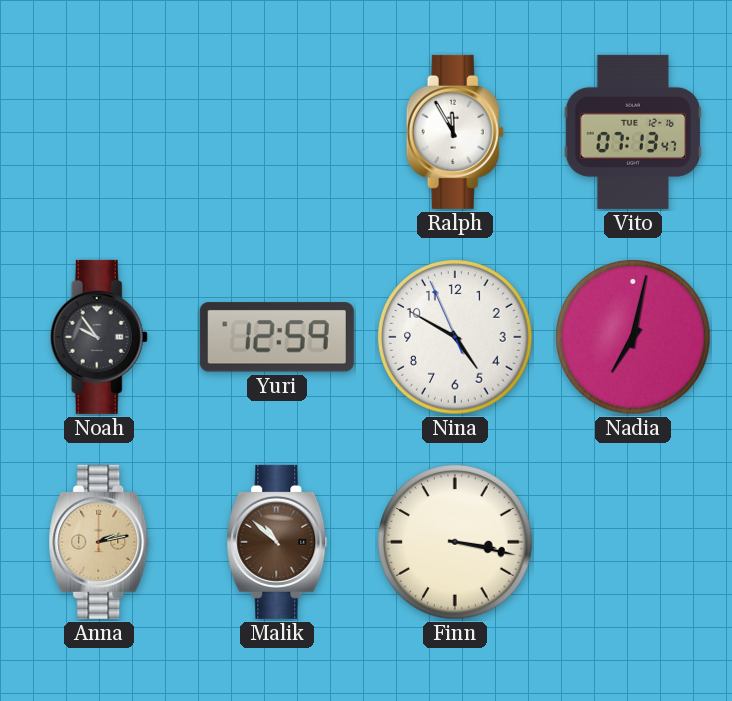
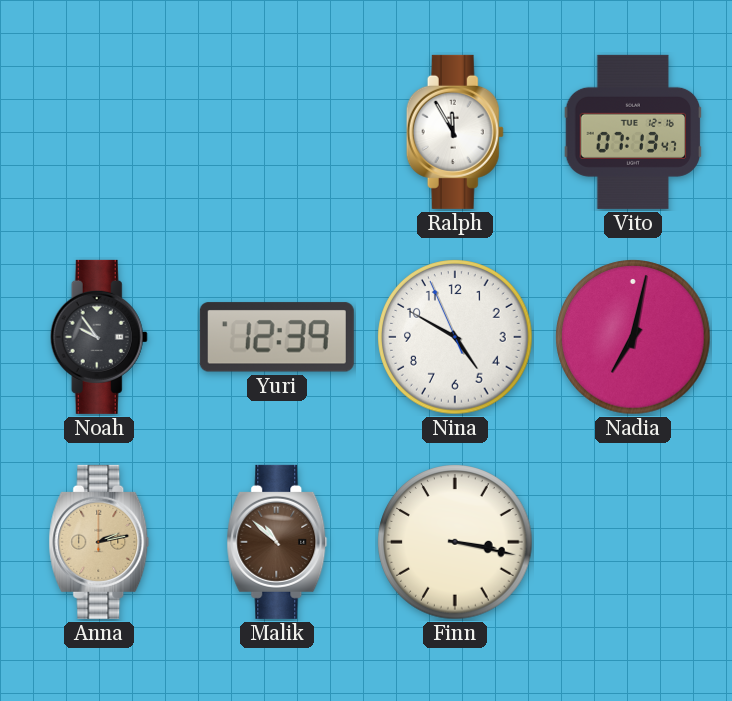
Yuri: 12:59 -> 12:39
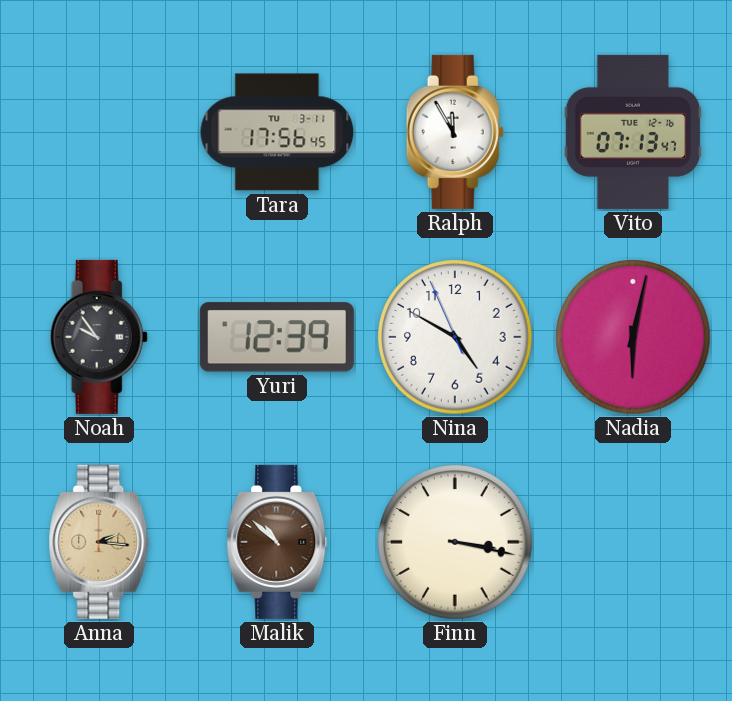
Tara: none -> 17:56
Nadia: 7:02 -> 6:02
Anna: 2:13 -> 2:16
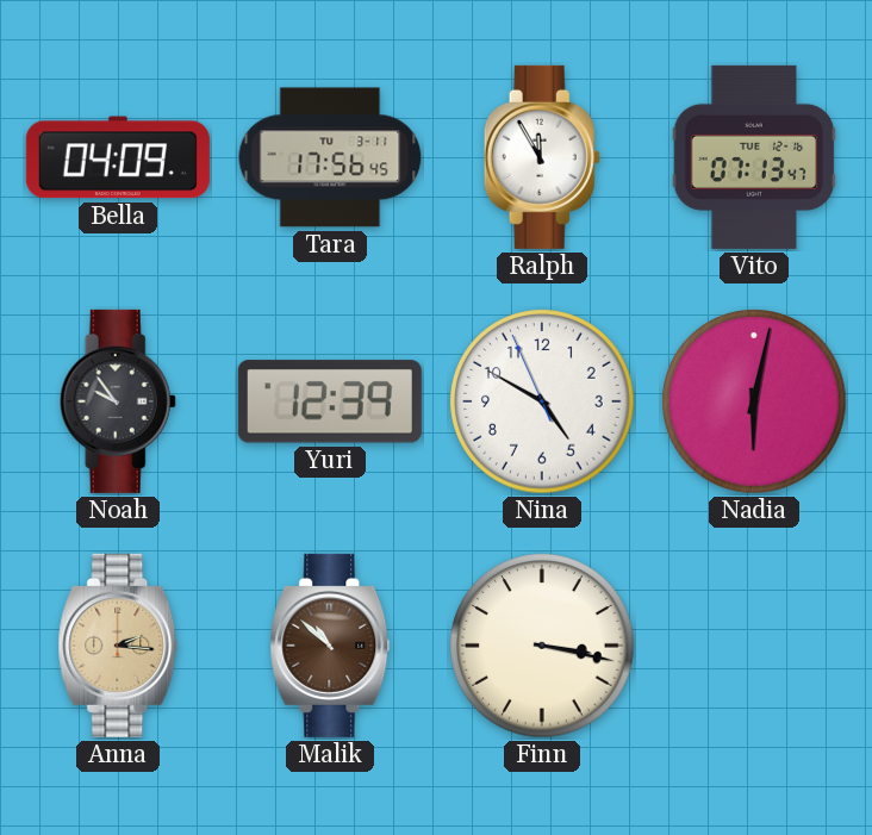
Bella: none -> 04:09
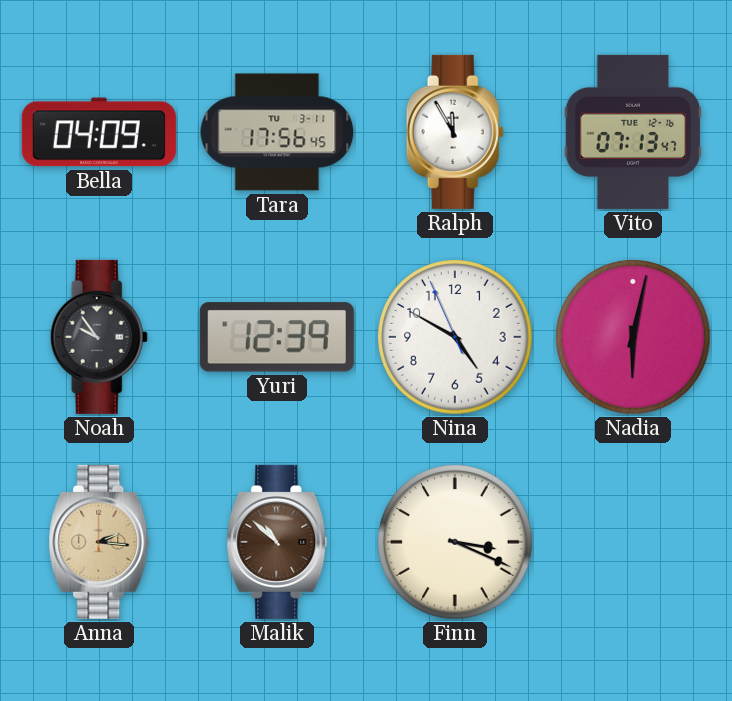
Finn: 3:17 -> 3:19
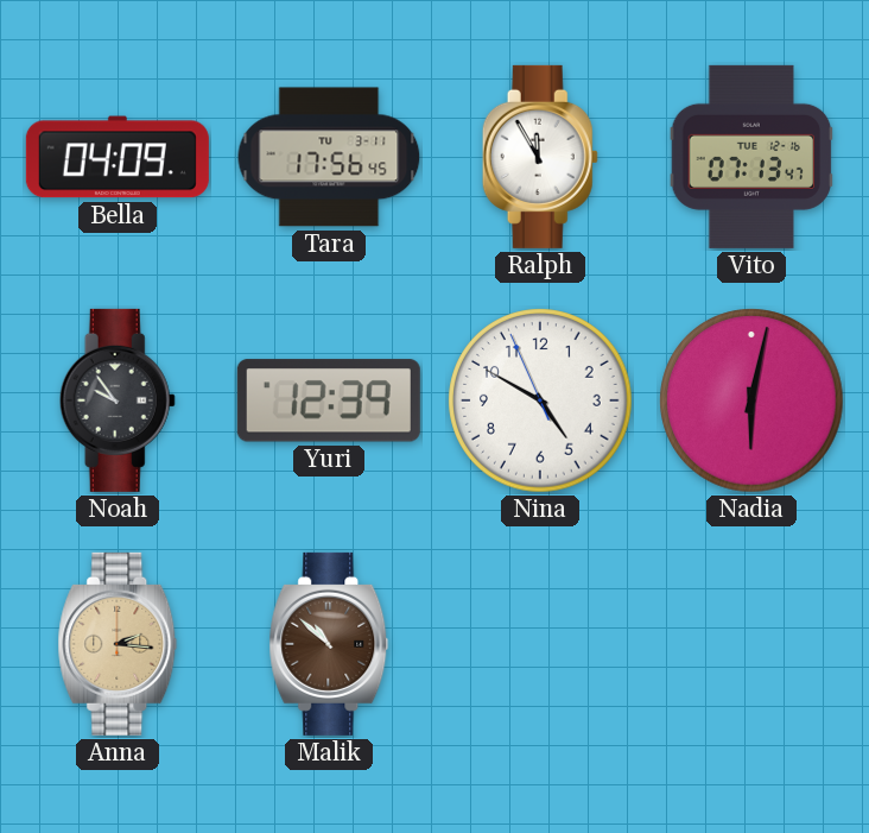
Finn: 3:19 -> none
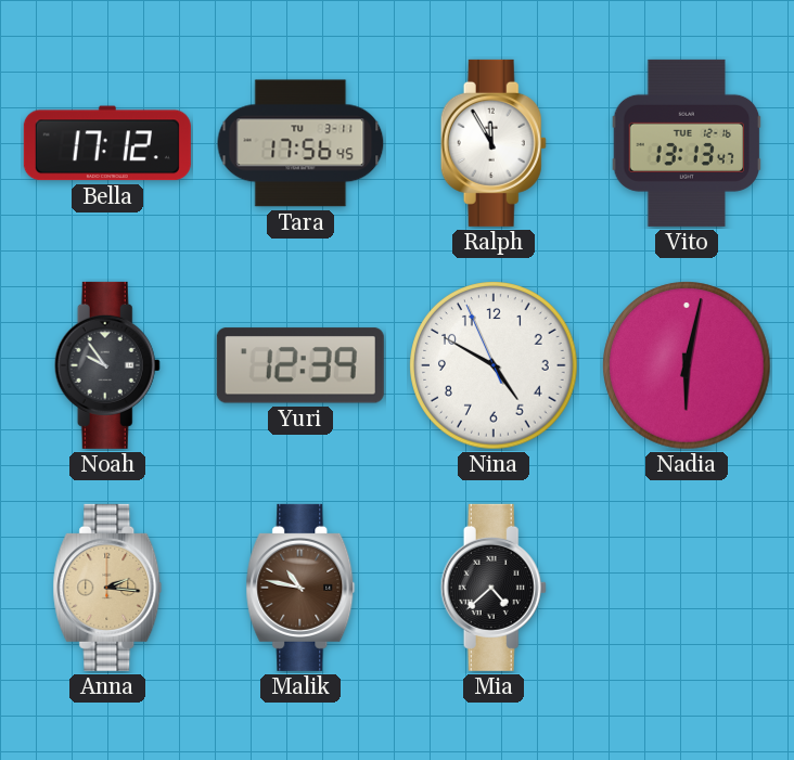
Bella: 04:09 -> 17:12
Vito: 07:13 -> 13:13
Malik: 10:52 -> 10:47
Mia: none -> 4:38
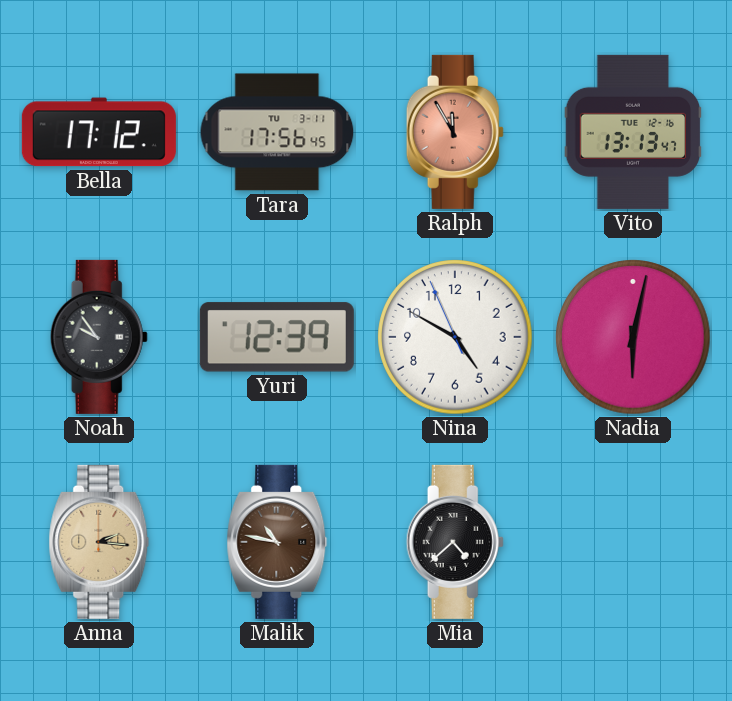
Ralph dial: white -> salmon
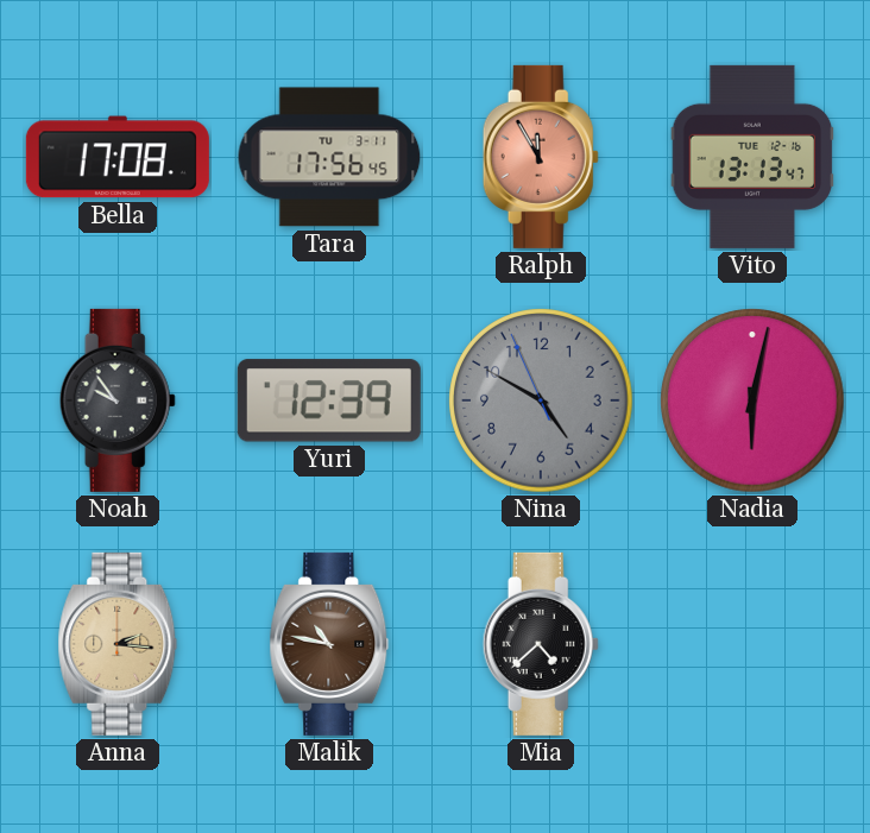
Bella: 17:12 -> 17:08
Nina dial: white -> grey
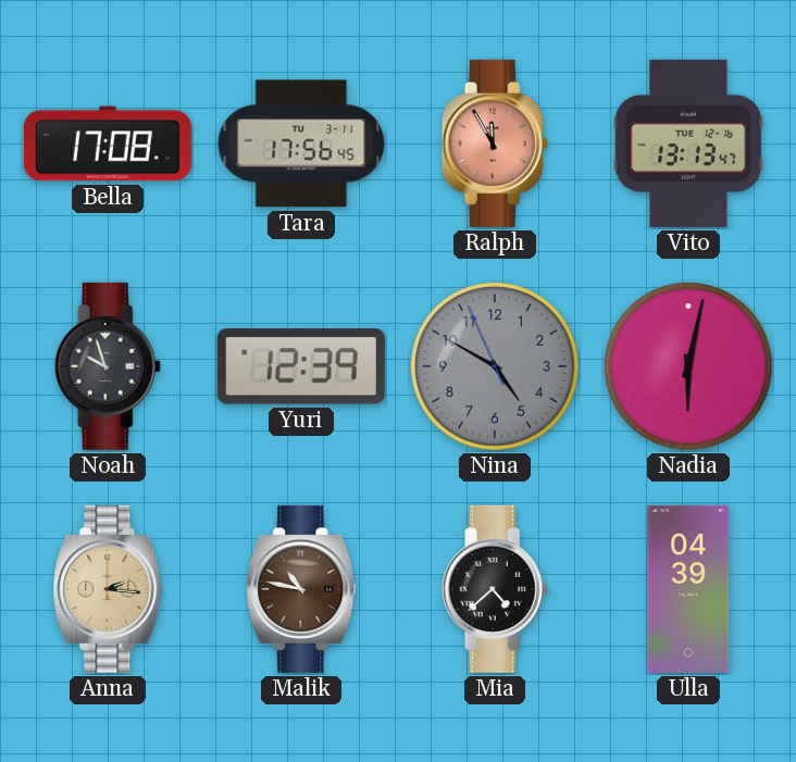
Noah: 9:54 -> 9:57
Ulla: none -> 04:39
